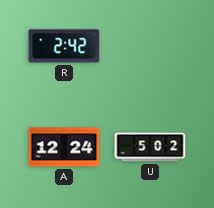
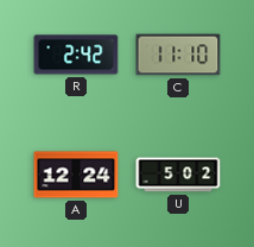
C: none -> 11:10
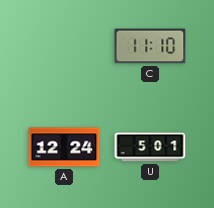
R: 2:42 -> none
U: 5:02 -> 5:01
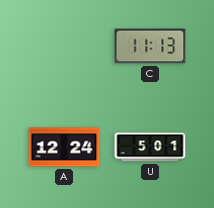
C: 11:10 -> 11:13
